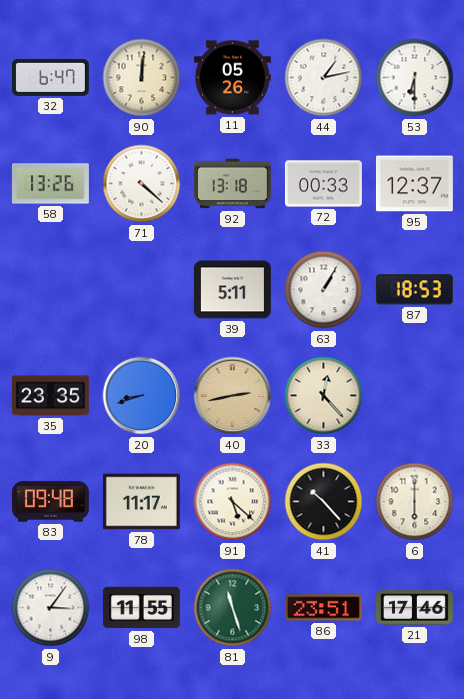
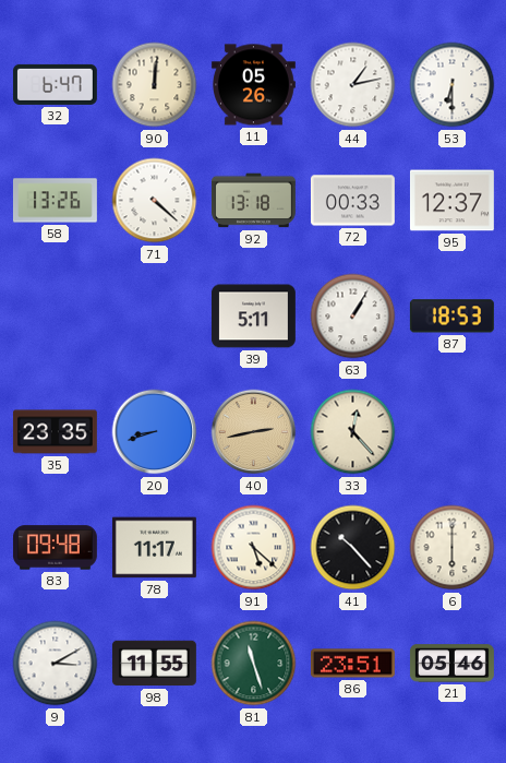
9: 3:06 -> 3:10
21: 17:46 -> 05:46
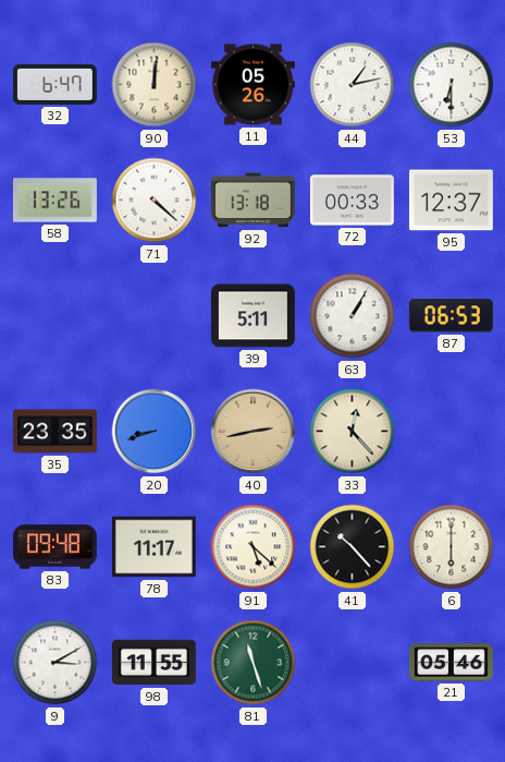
87: 18:53 -> 06:53
86: 23:51 -> none
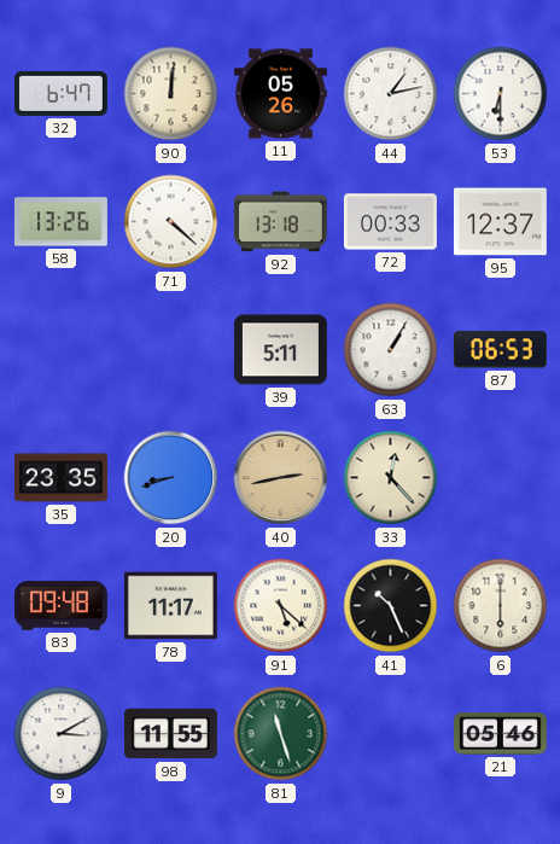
41: 10:23 -> 10:26
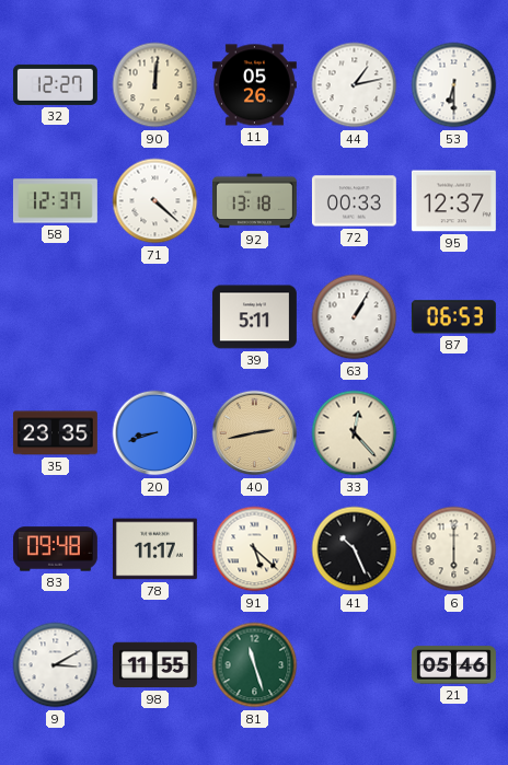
32: 6:47 -> 12:27
58: 13:26 -> 12:37
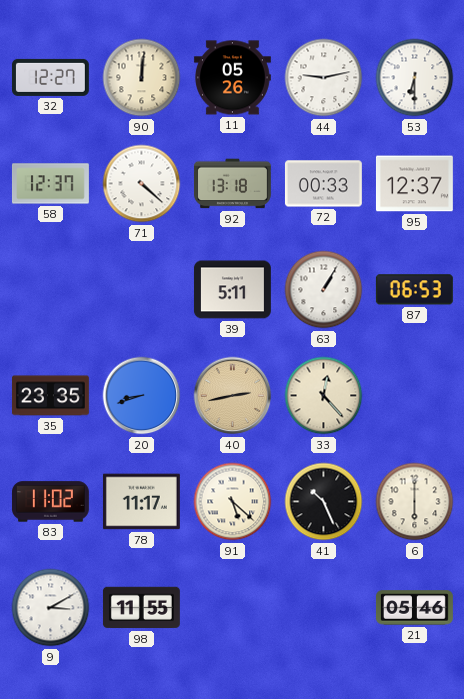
44: 1:13 -> 9:13
83: 09:48 -> 11:02
81: 11:27 -> none
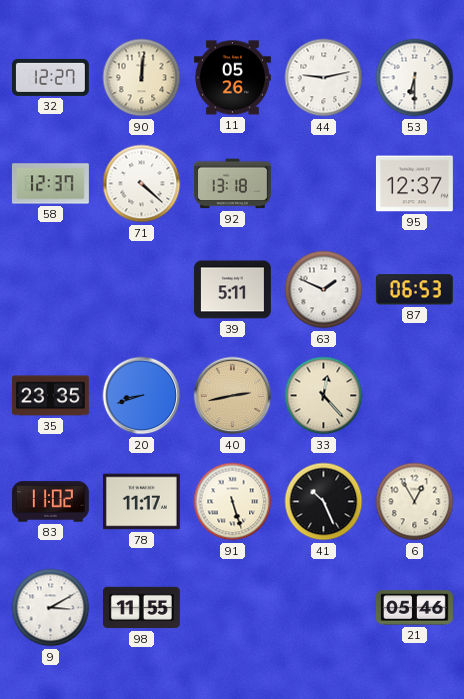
72: 00:33 -> none
63: 1:05 -> 1:49
91: 5:22 -> 5:27
6: 6:00 -> 12:55
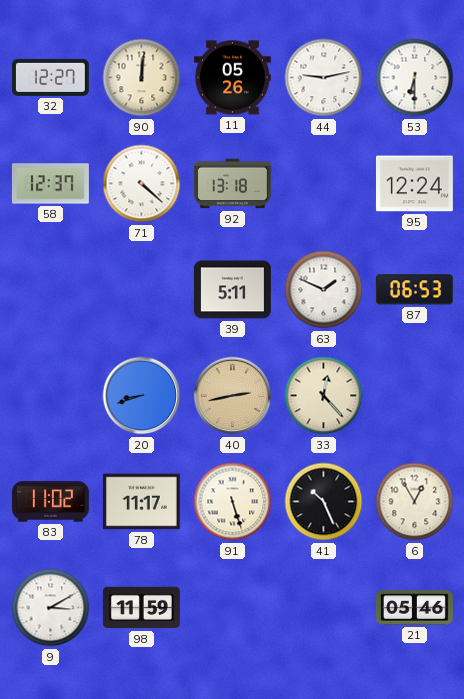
95: 12:37 -> 12:24
35: 23:35 -> none
98: 11:55 -> 11:59
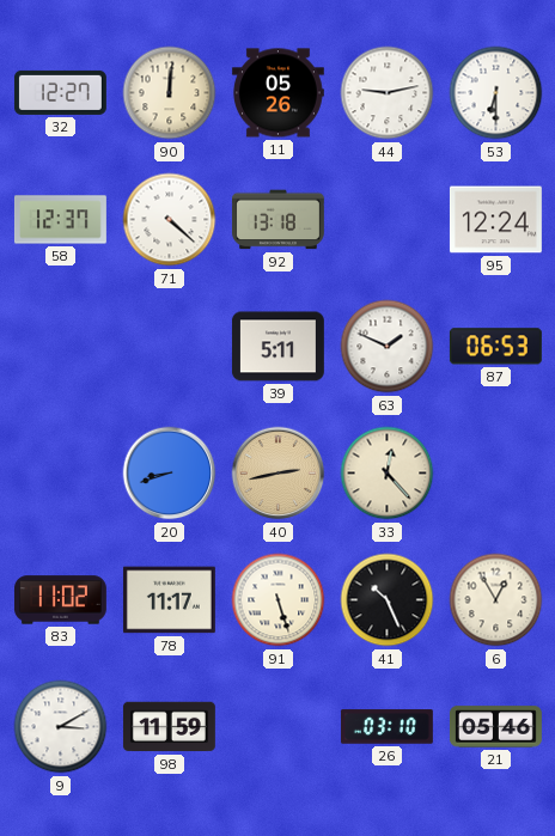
26: none -> 03:10
